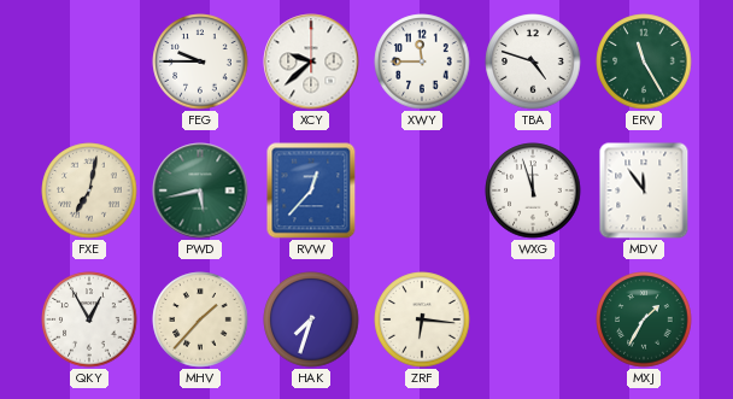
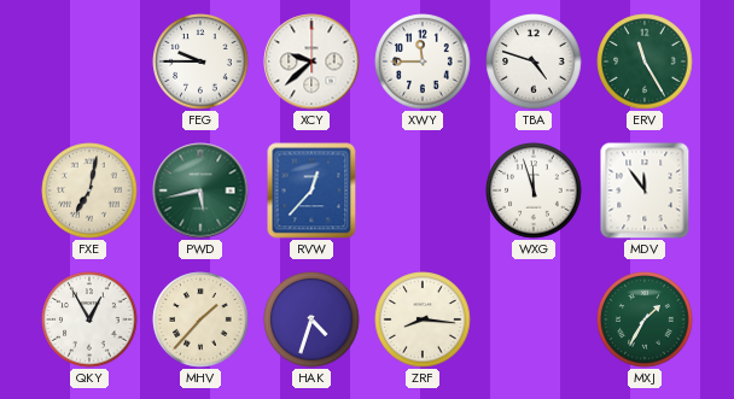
HAK: 7:33 -> 4:33
ZRF: 6:16 -> 8:16
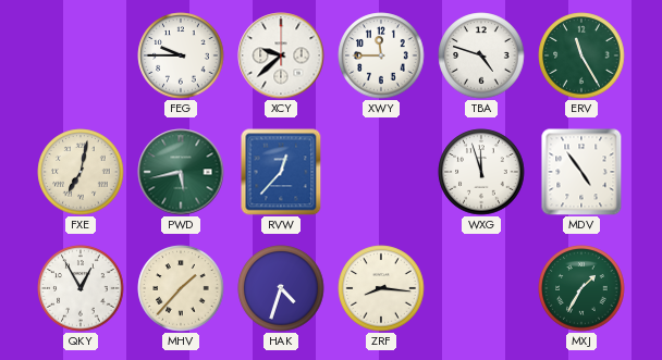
MDV: 11:54 -> 4:54
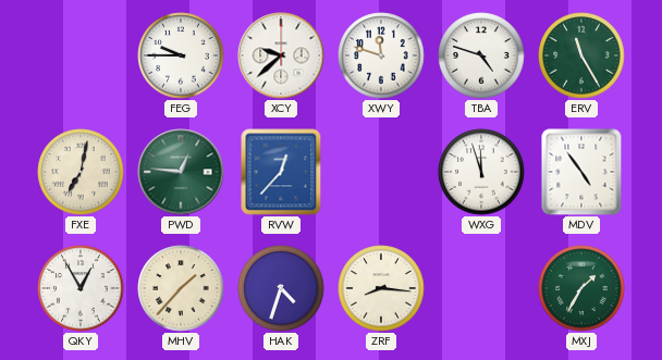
XWY: 11:45 -> 11:48
PWD: 5:43 -> 12:46
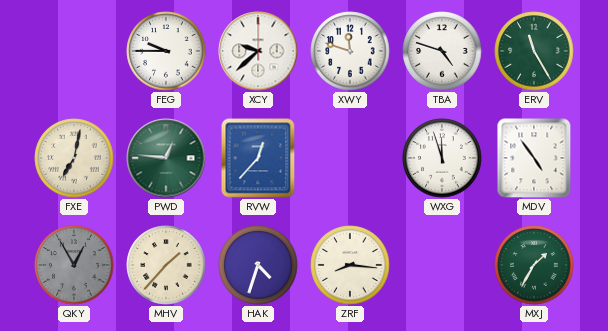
QKY dial: white -> grey
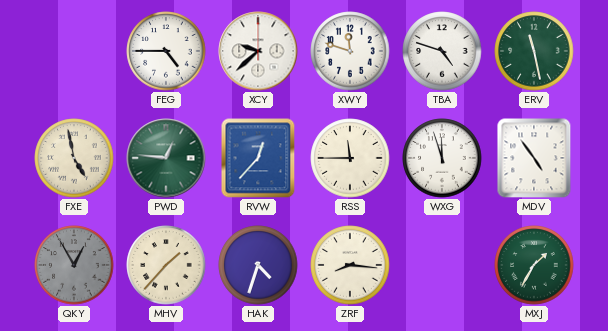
FEG: 9:45 -> 4:45
ERV: 11:25 -> 11:28
FXE: 7:02 -> 4:58
RSS: none -> 11:45
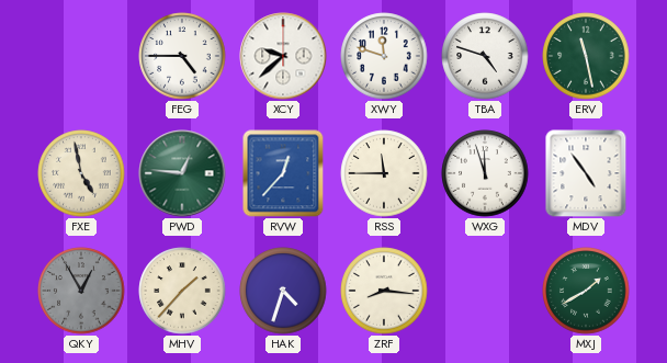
MXJ: 1:35 -> 1:40
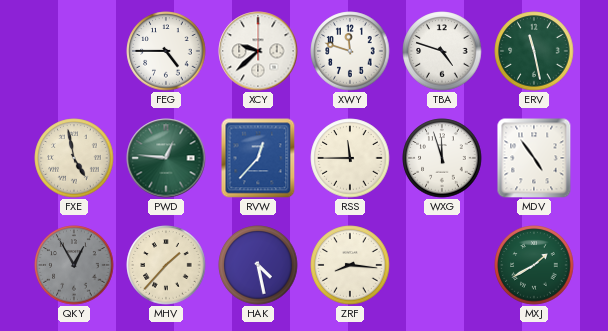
HAK: 4:33 -> 4:28
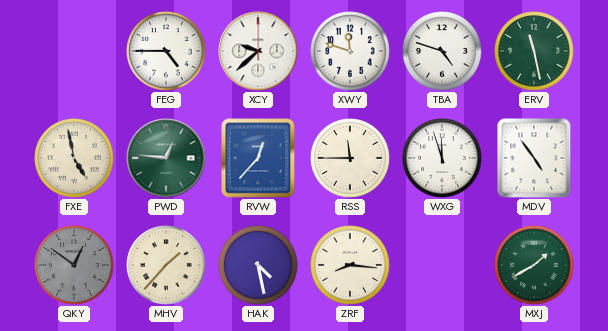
QKY: 12:55 -> 12:51
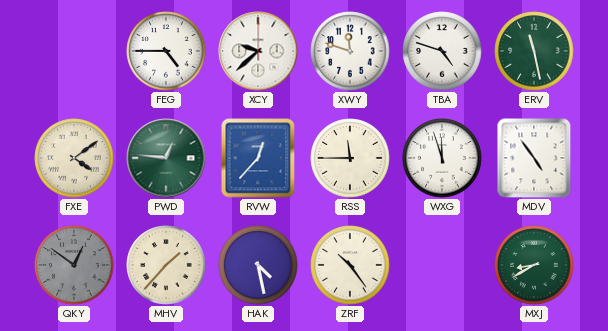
FXE: 4:58 -> 4:09
ZRF: 8:16 -> 10:24
MXJ: 1:40 -> 8:40
